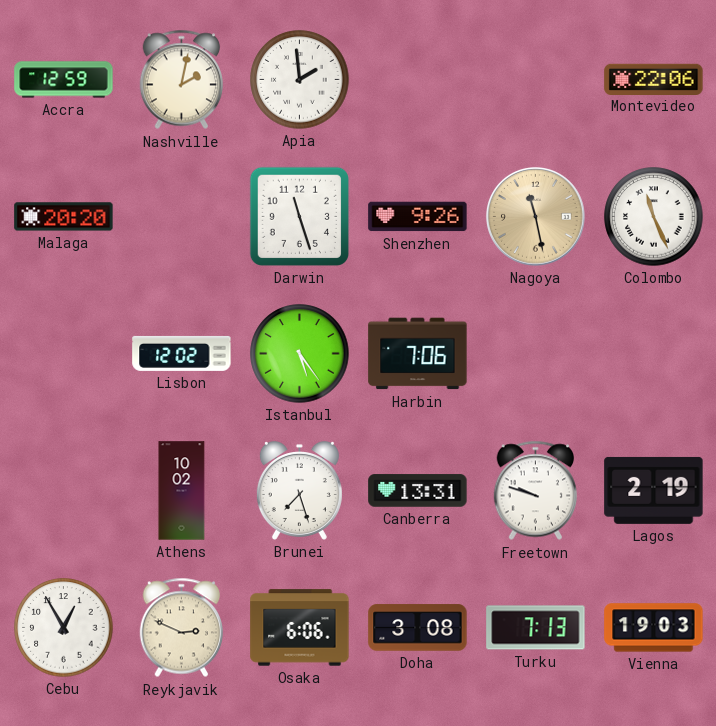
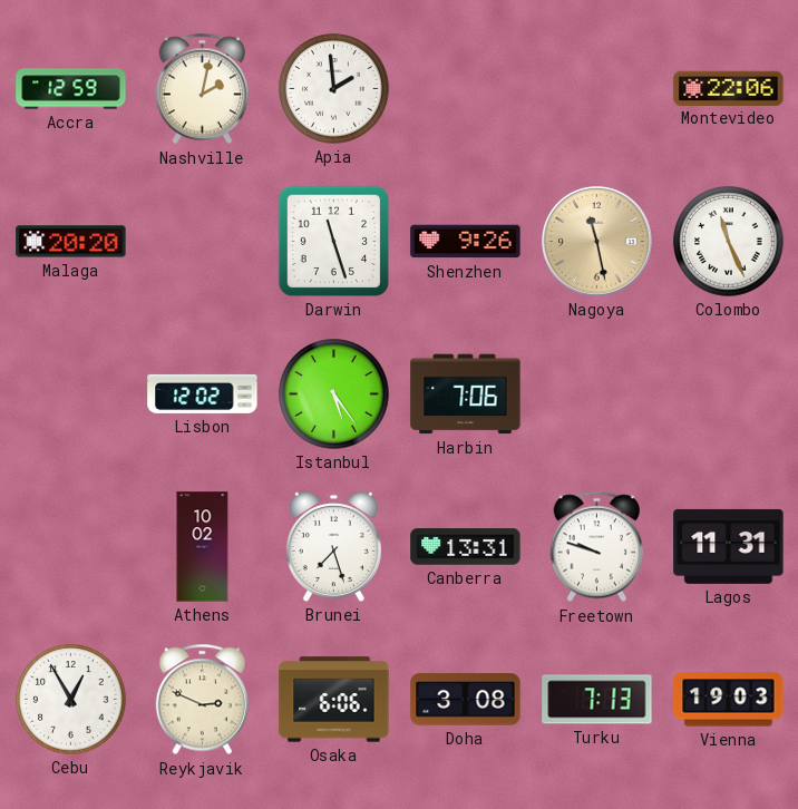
Lagos: 2:19 -> 11:31
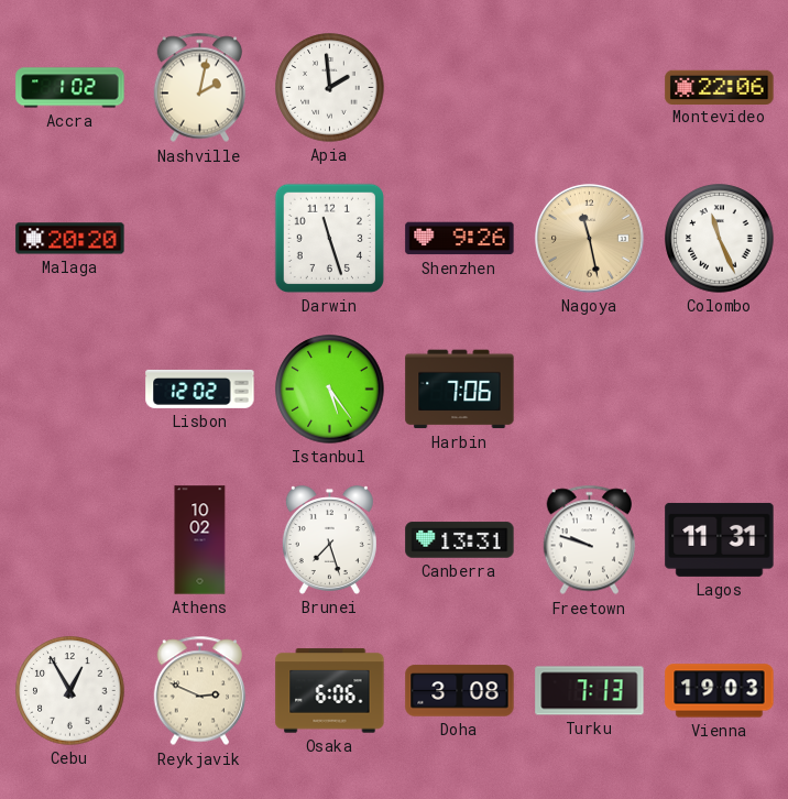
Accra: 12:59 -> 1:02
